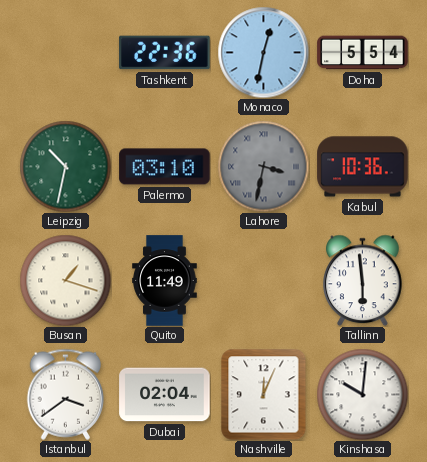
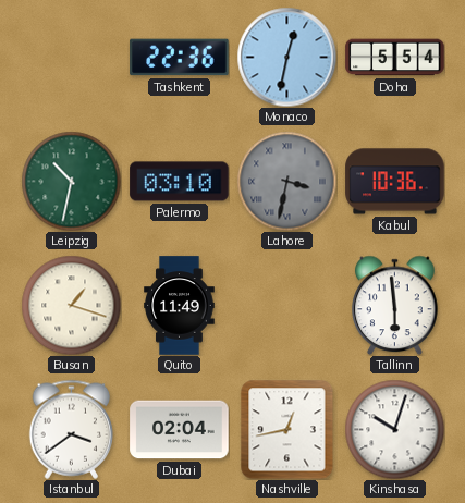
Nashville: 12:04 -> 12:43
Kinshasa: 10:01 -> 10:03
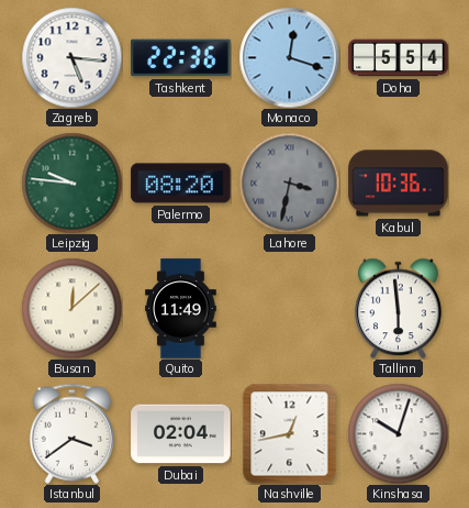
Zagreb: none -> 5:16
Monaco: 12:32 -> 12:18
Leipzig: 10:32 -> 9:46
Palermo: 03:10 -> 08:20
Busan: 1:18 -> 12:08
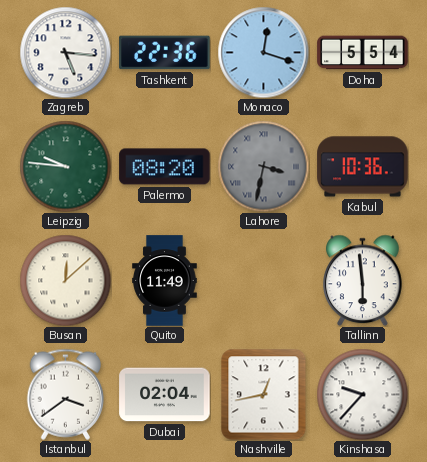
Kinshasa: 10:03 -> 9:37
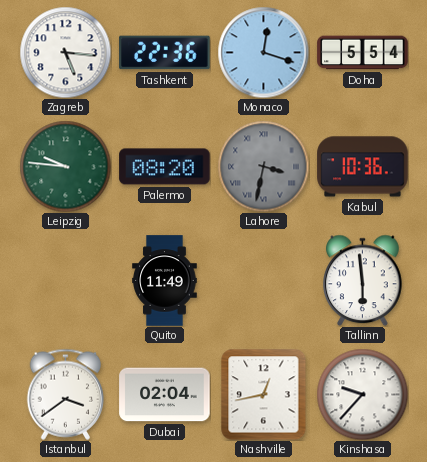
Busan: 12:08 -> none
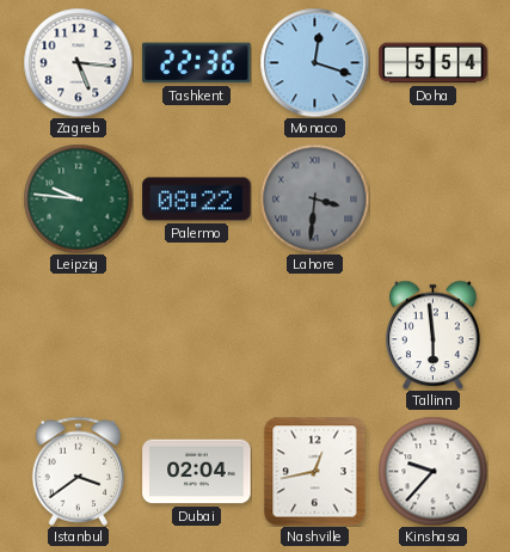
Palermo: 08:20 -> 08:22
Lahore: 3:32 -> 3:31
Kabul: 10:36 -> none
Quito: 11:49 -> none
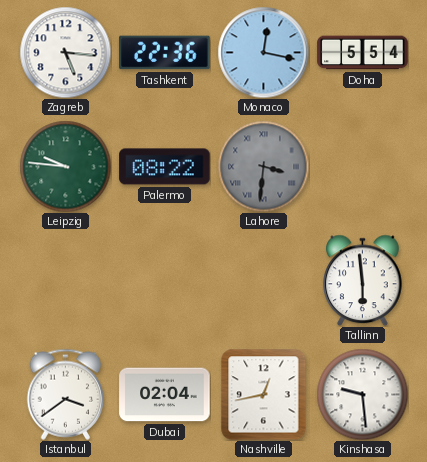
Monaco: 12:18 -> 12:17
Kinshasa: 9:37 -> 9:29
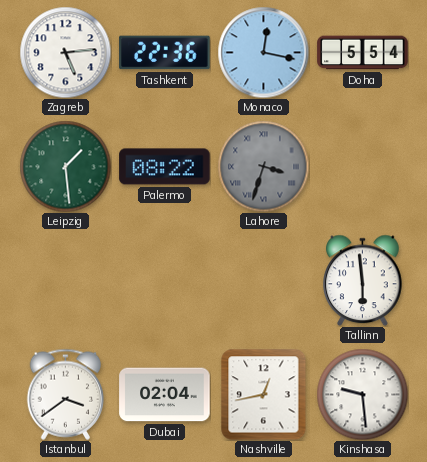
Zagreb: 5:16 -> 5:14
Leipzig: 9:46 -> 1:29
Lahore: 3:31 -> 3:33
